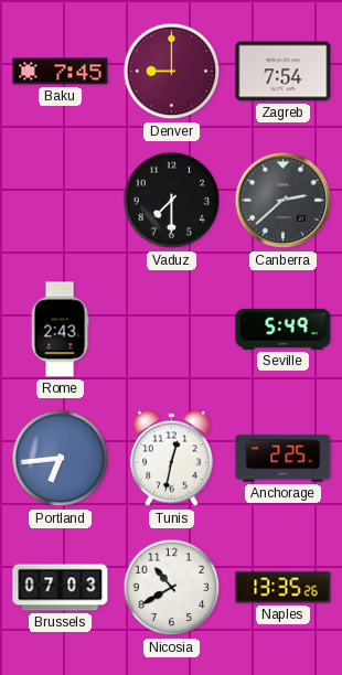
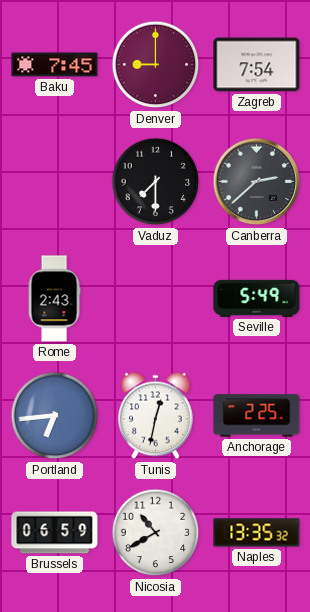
Brussels: 07:03 -> 06:59
Naples: 13:35:26 -> 13:35:32
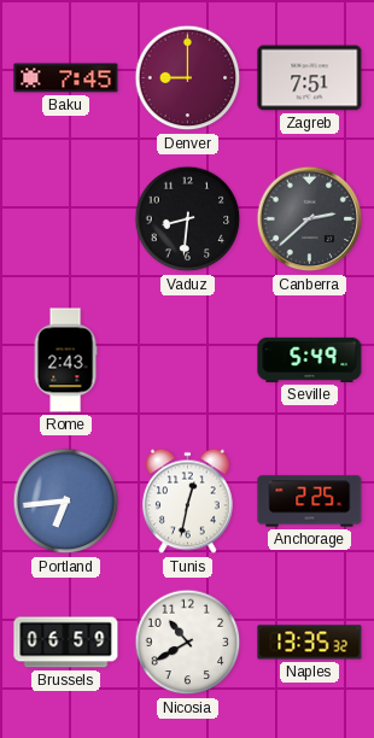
Zagreb: 7:54 -> 7:51
Vaduz: 7:30 -> 8:31
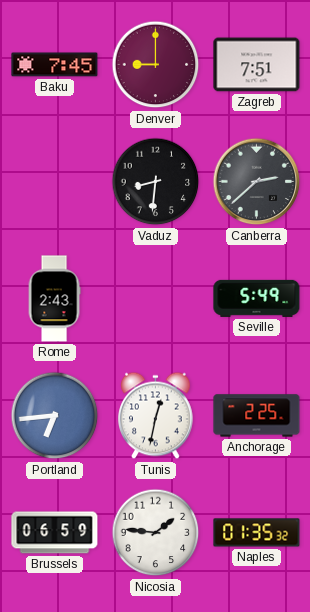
Nicosia: 10:40 -> 1:46
Naples: 13:35 -> 01:35
